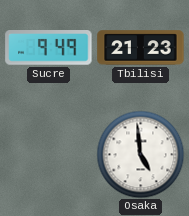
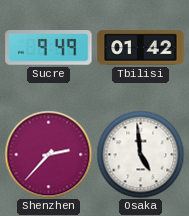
Tbilisi: 21:23 -> 01:42
Shenzhen: none -> 2:37
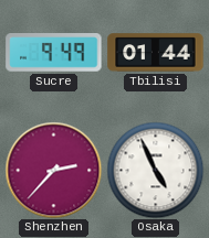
Tbilisi: 01:42 -> 01:44
Osaka: 4:59 -> 4:56
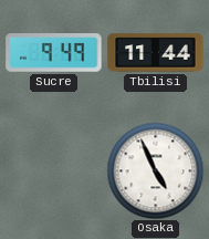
Tbilisi: 01:44 -> 11:44
Shenzhen: 2:37 -> none
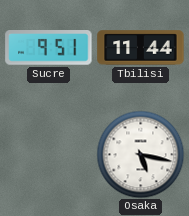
Sucre: 9:49 -> 9:51
Osaka: 4:56 -> 5:17
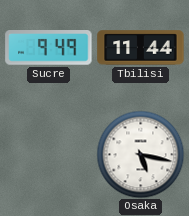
Sucre: 9:51 -> 9:49
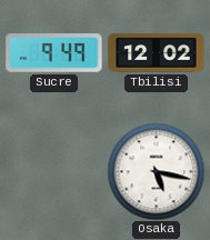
Tbilisi: 11:44 -> 12:02
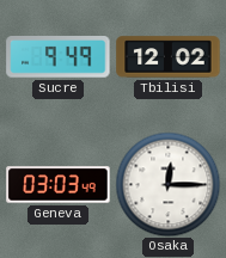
Geneva: none -> 03:03
Osaka: 5:17 -> 12:15
